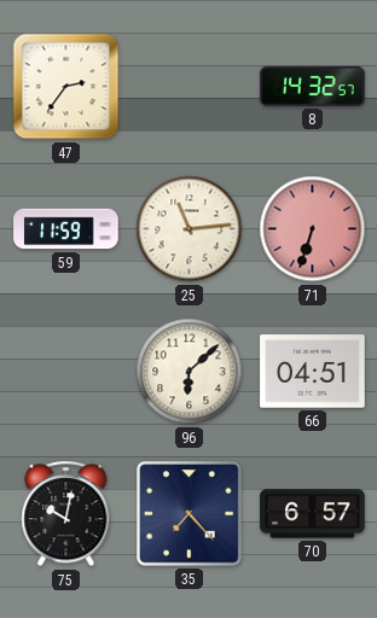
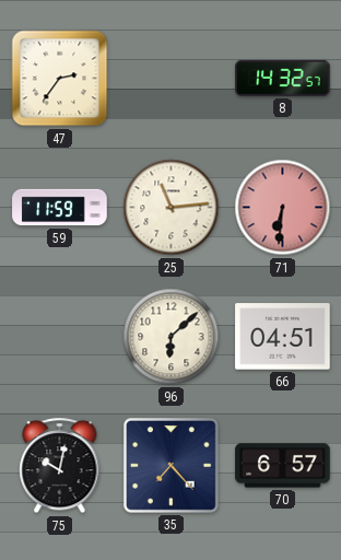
71: 6:33 -> 6:31
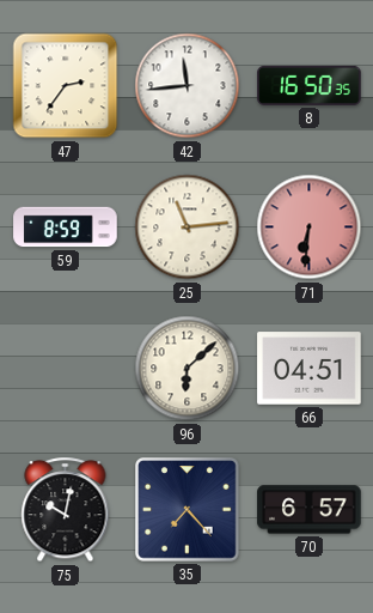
42: none -> 11:44
8: 14:32 -> 16:50
59: 11:59 -> 8:59
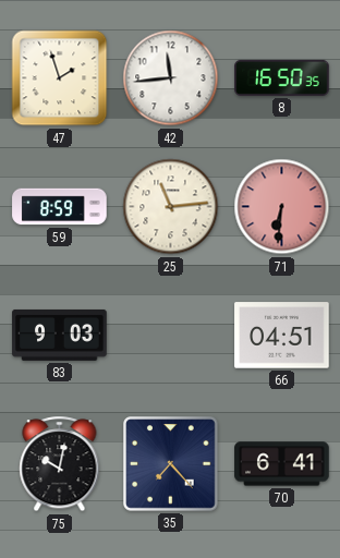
47: 2:36 -> 1:57
83: none -> 9:03
96: 6:08 -> none
70: 6:57 -> 6:41
